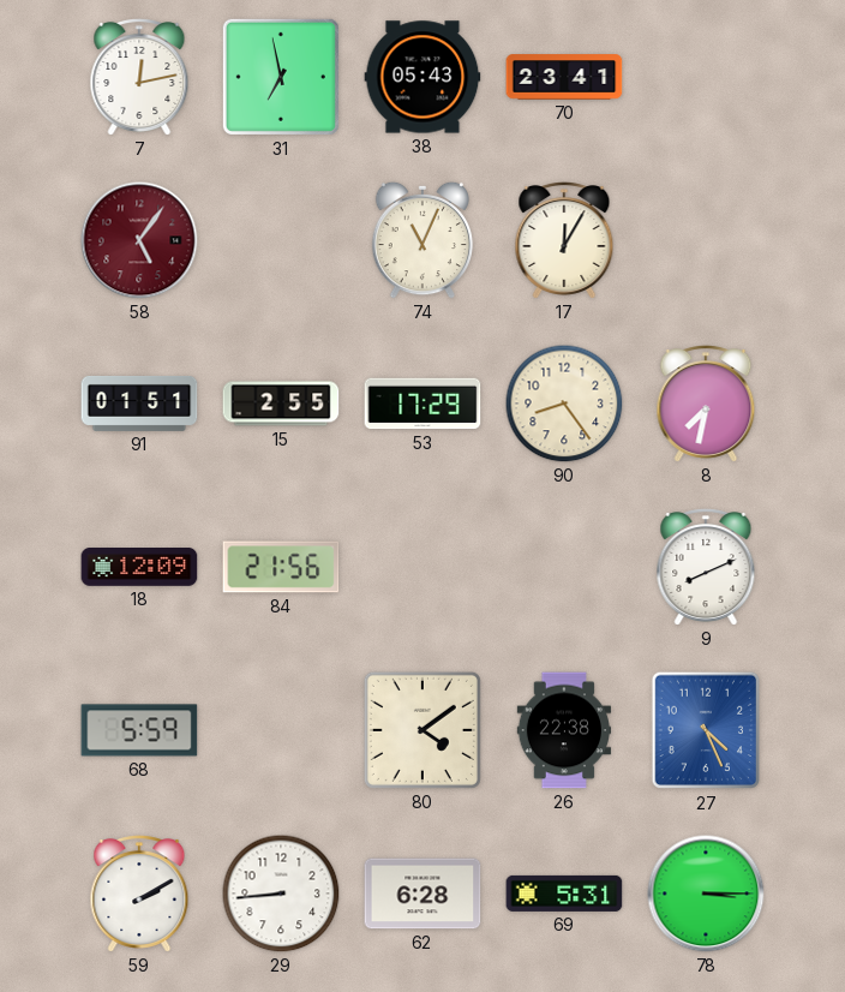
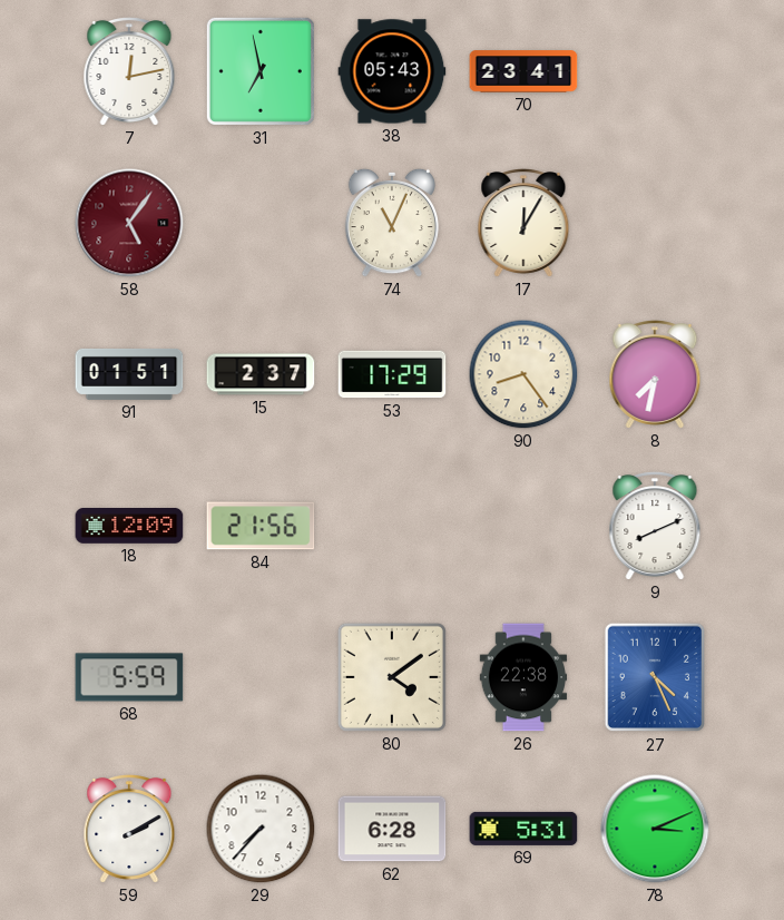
15: 2:55 -> 2:37
29: 8:44 -> 7:37
78: 3:15 -> 3:11
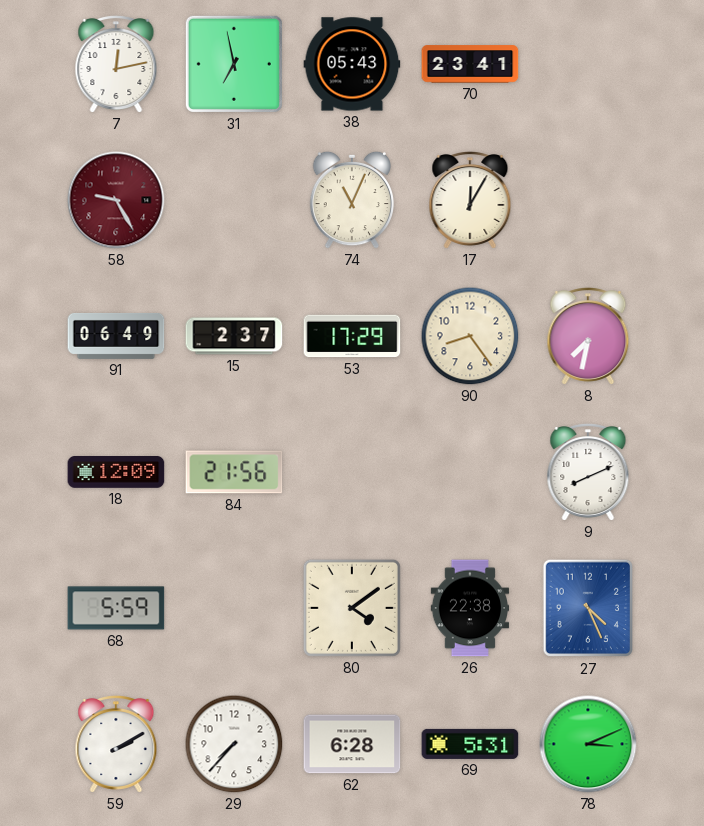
58: 5:06 -> 9:25
91: 01:51 -> 06:49
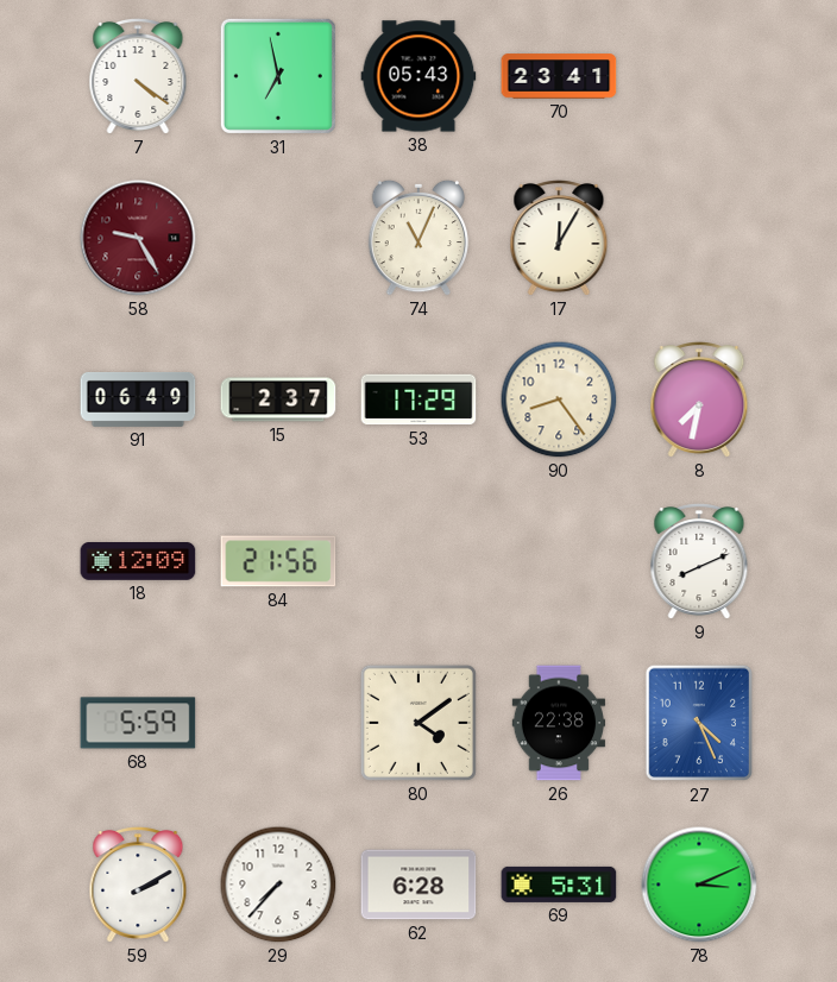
7: 12:13 -> 4:21
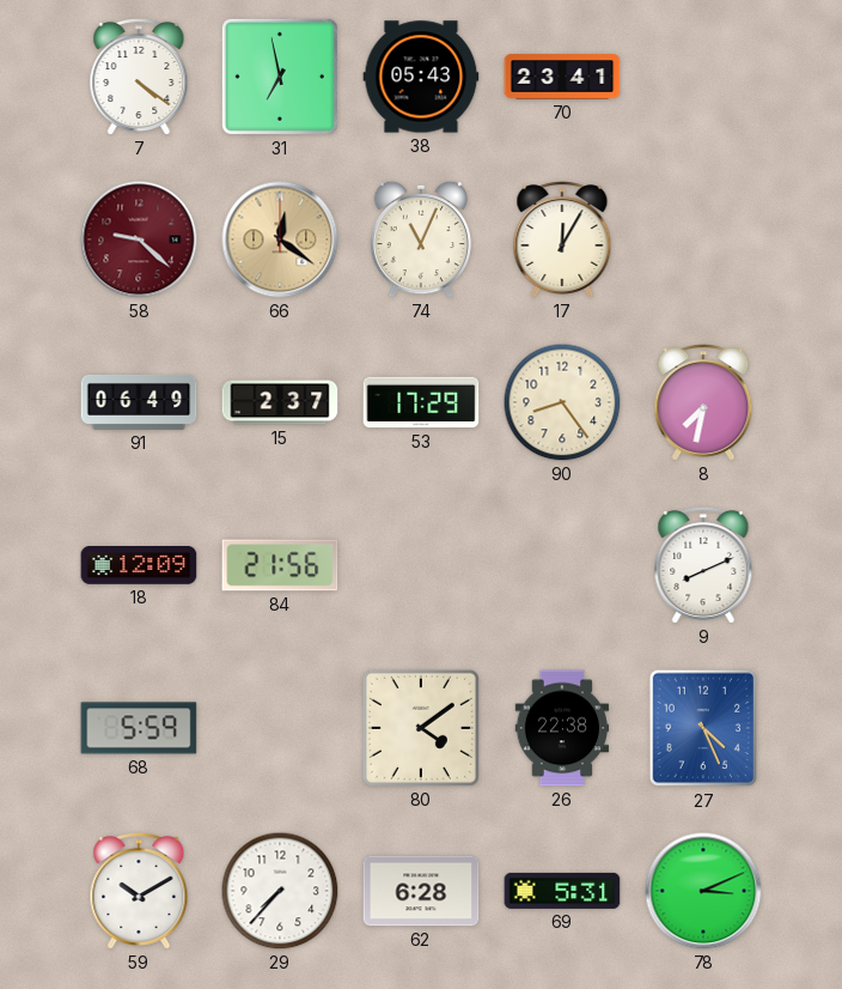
58: 9:25 -> 9:22
66: none -> 12:21
59: 2:10 -> 10:10
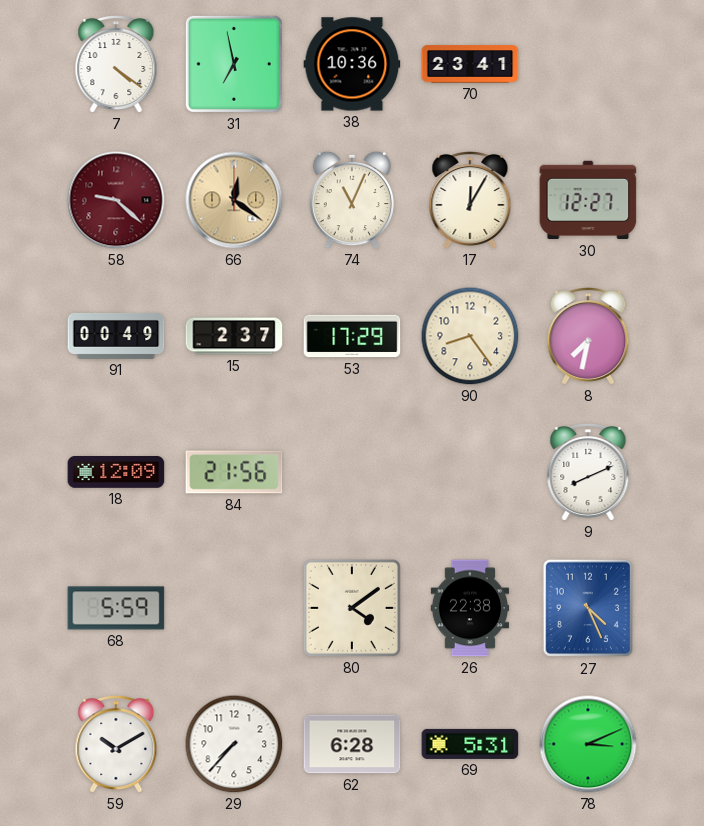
38: 05:43 -> 10:36
30: none -> 12:27
91: 06:49 -> 00:49
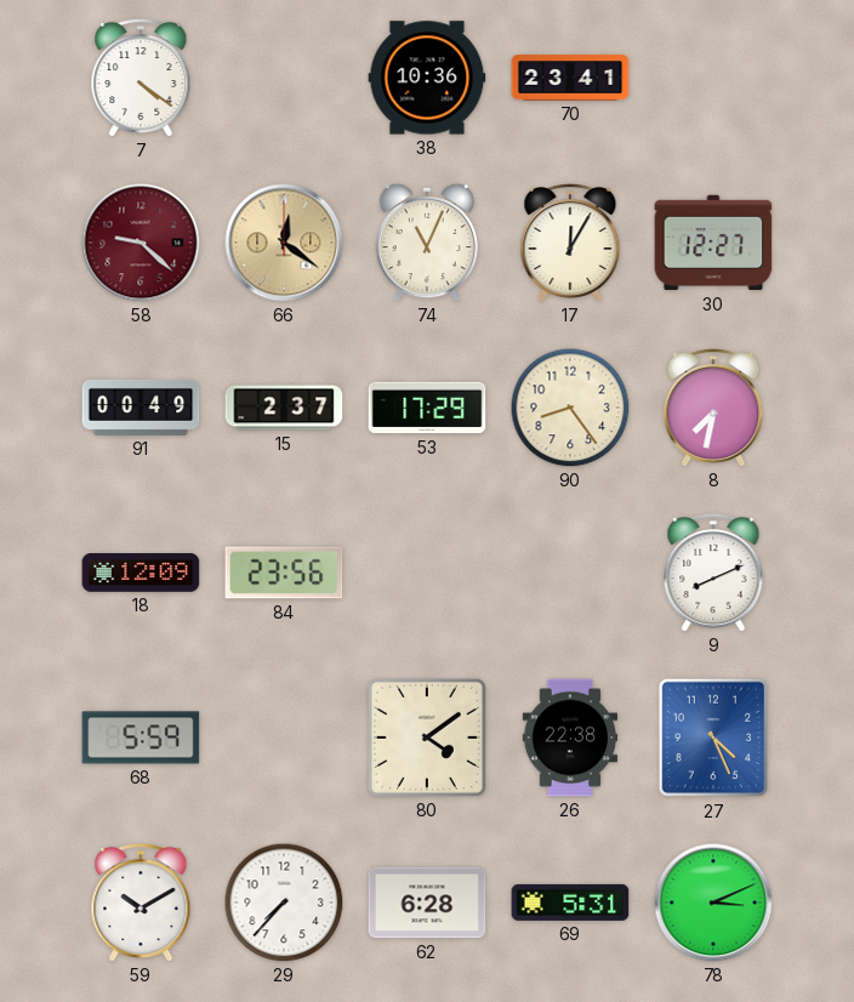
31: 6:58 -> none
84: 21:56 -> 23:56
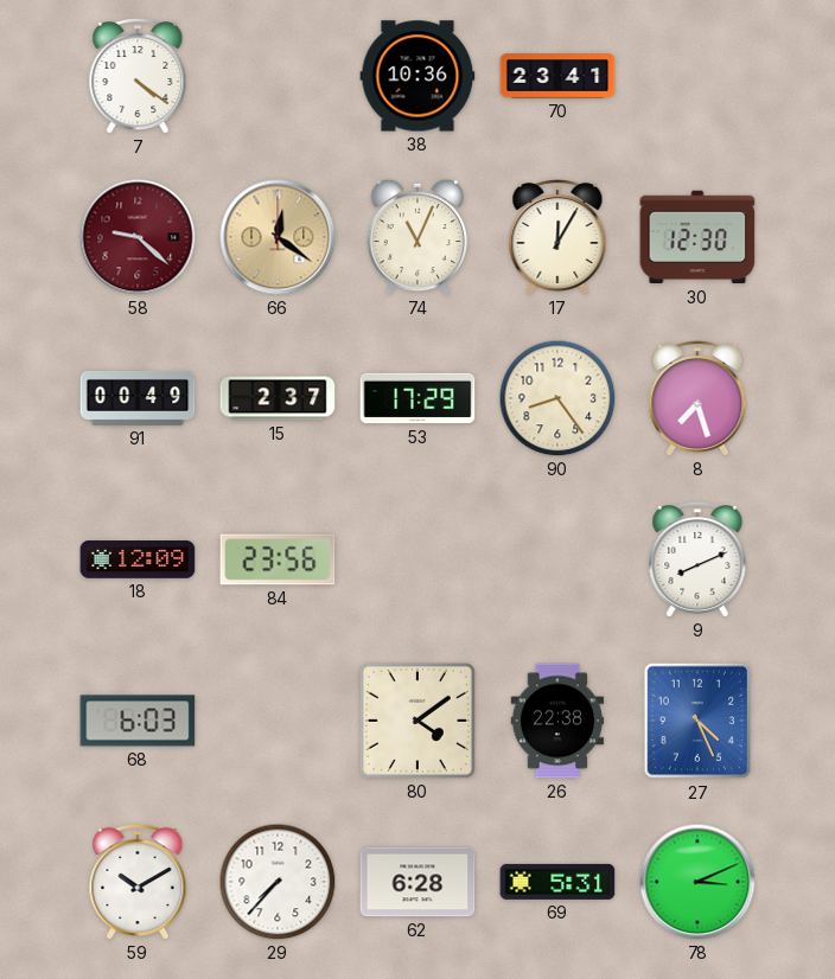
30: 12:27 -> 12:30
8: 7:32 -> 7:27
68: 5:59 -> 6:03
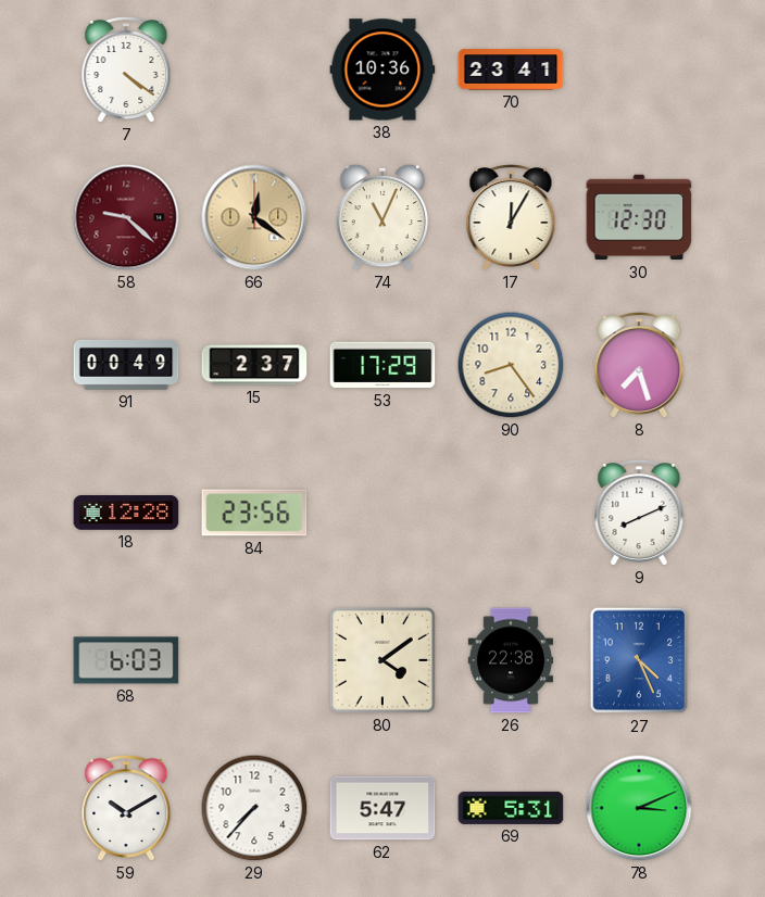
18: 12:09 -> 12:28
62: 6:28 -> 5:47
